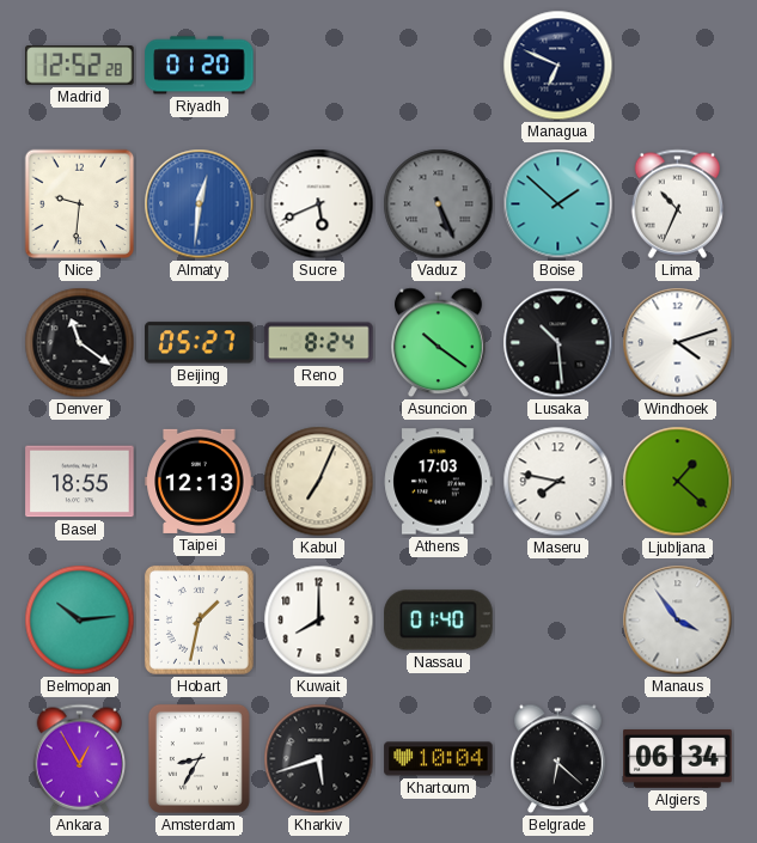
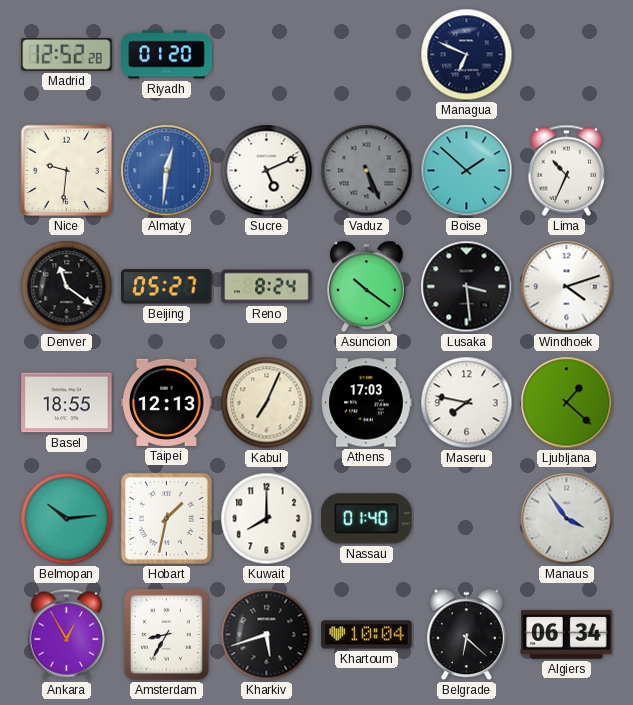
Sucre: 5:41 -> 5:11
Lusaka: 10:29 -> 3:29
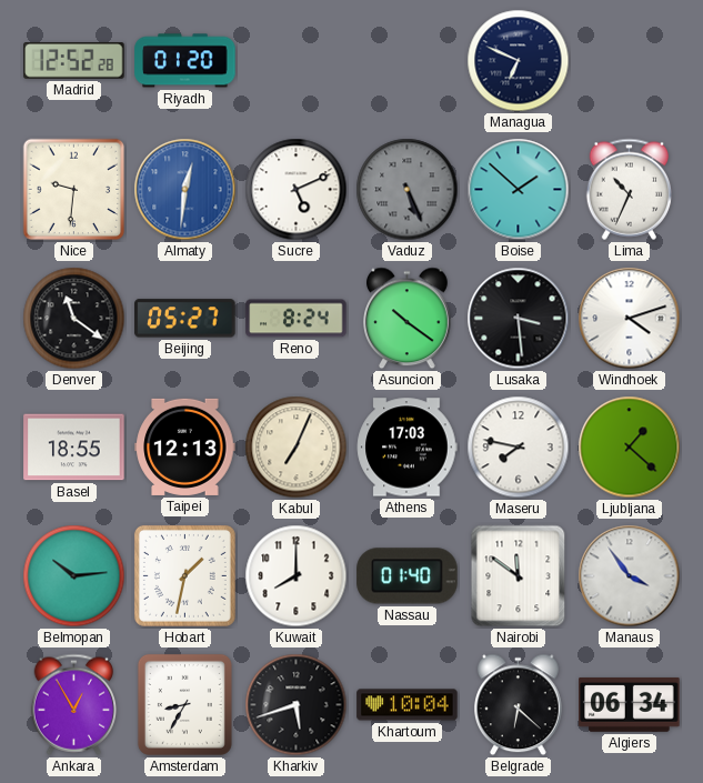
Nairobi: none -> 11:51
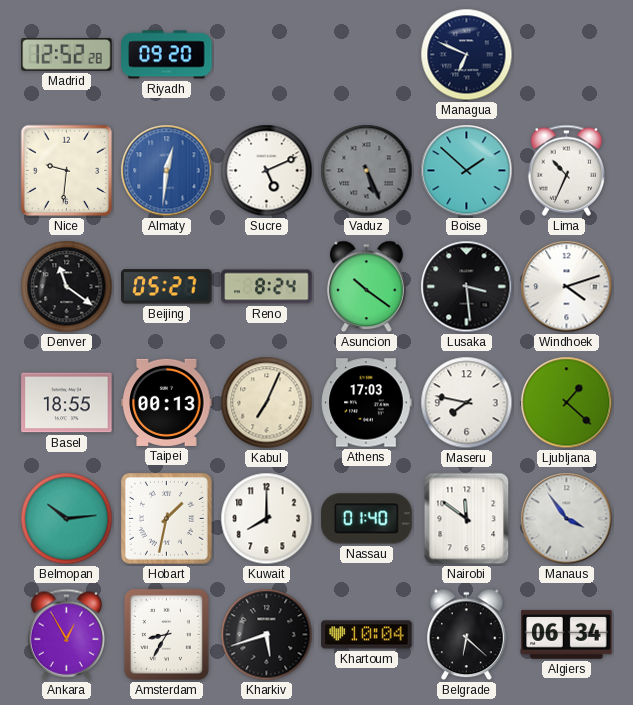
Riyadh: 01:20 -> 09:20
Taipei: 12:13 -> 00:13
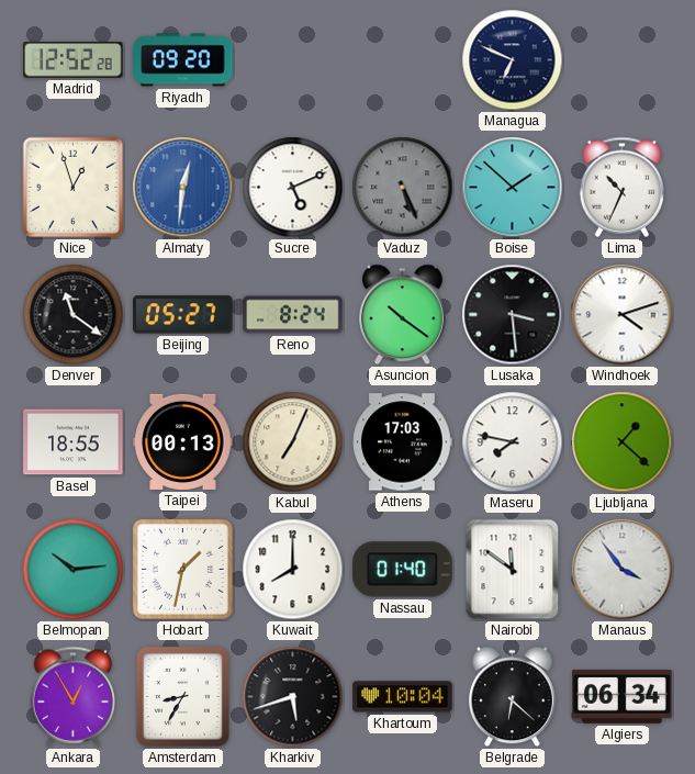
Nice: 9:31 -> 12:57
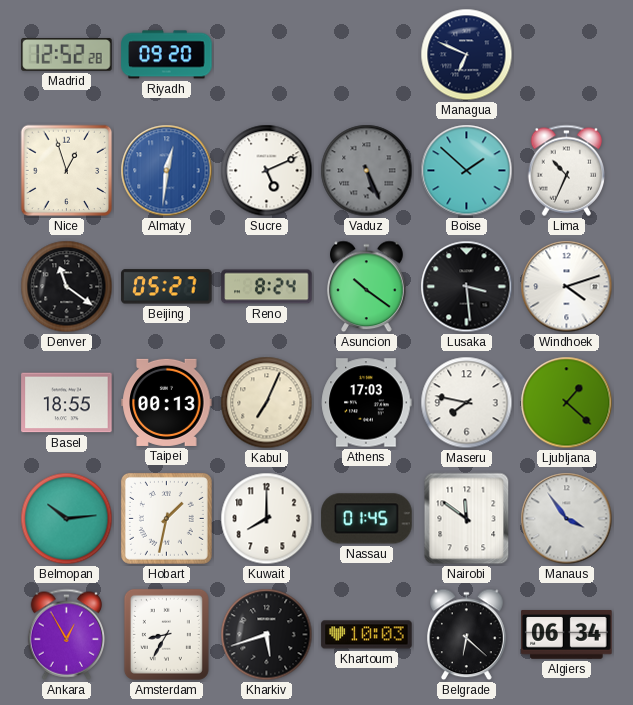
Nassau: 01:40 -> 01:45
Khartoum: 10:04 -> 10:03
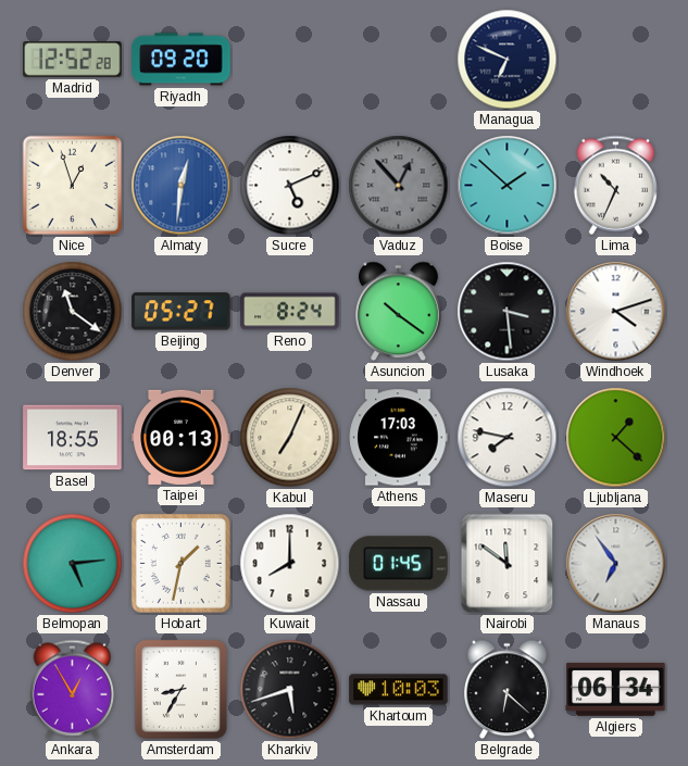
Vaduz: 5:26 -> 12:53
Belmopan: 10:14 -> 5:14
Manaus: 3:54 -> 6:54
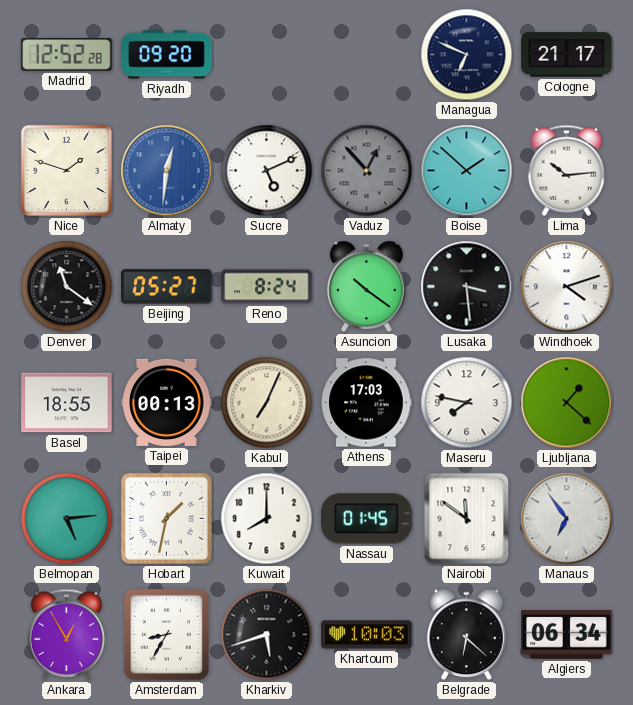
Cologne: none -> 21:17
Nice: 12:57 -> 1:48
Lima: 10:34 -> 10:14
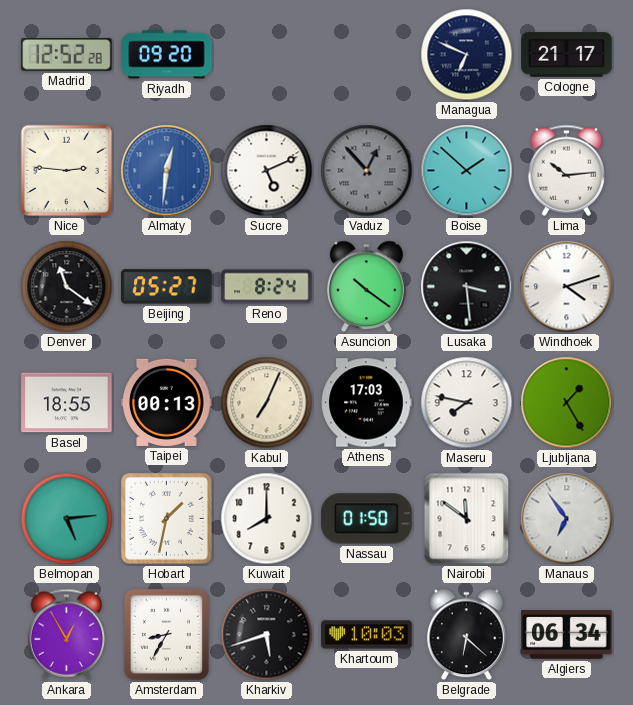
Nice: 1:48 -> 2:46
Ljubljana: 1:22 -> 1:25
Nassau: 01:45 -> 01:50
